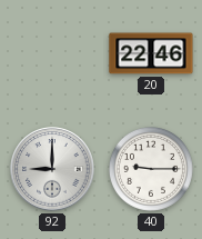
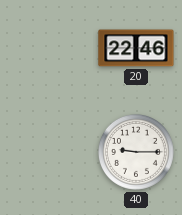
92: 9:00 -> none
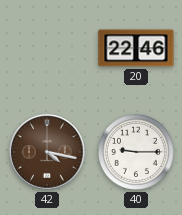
42: none -> 4:17
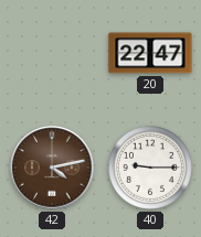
20: 22:46 -> 22:47
42: 4:17 -> 4:13
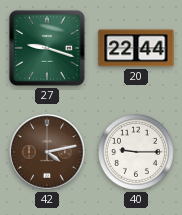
27: none -> 9:18
20: 22:47 -> 22:44
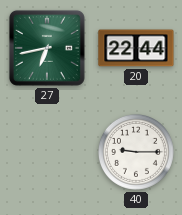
27: 9:18 -> 6:43
42: 4:13 -> none
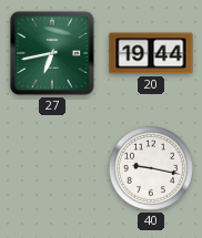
20: 22:44 -> 19:44
40: 9:15 -> 9:17
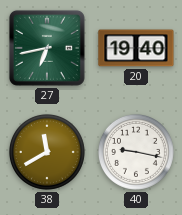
20: 19:44 -> 19:40
38: none -> 11:40
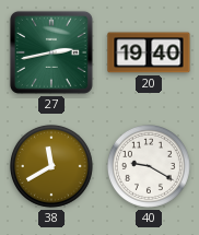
27: 6:43 -> 2:43
40: 9:17 -> 9:20
